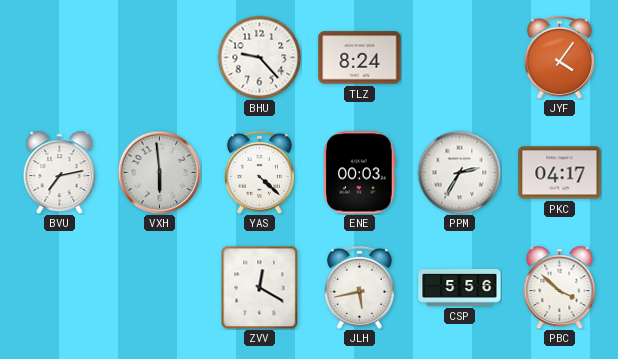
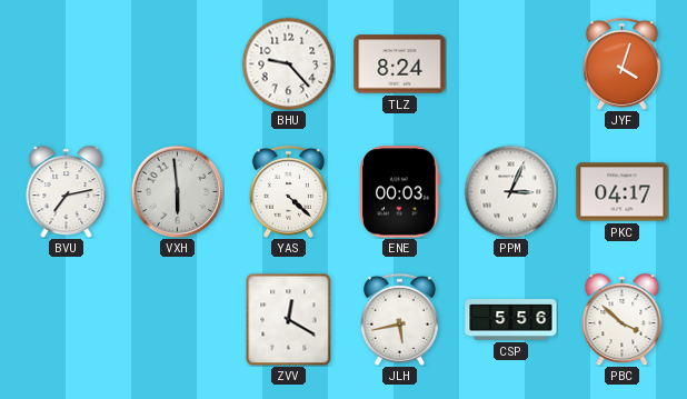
JYF: 4:06 -> 4:03
PPM: 2:35 -> 3:04
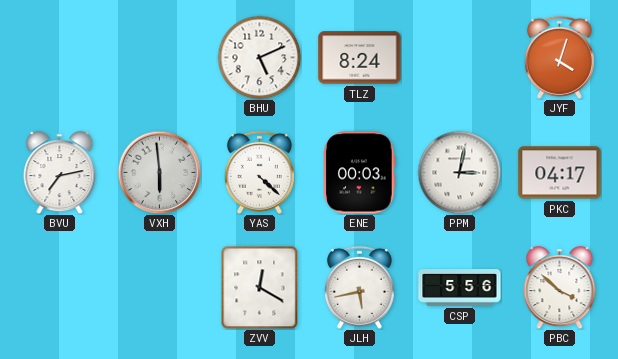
BHU: 9:23 -> 5:11
PPM: 3:04 -> 3:02
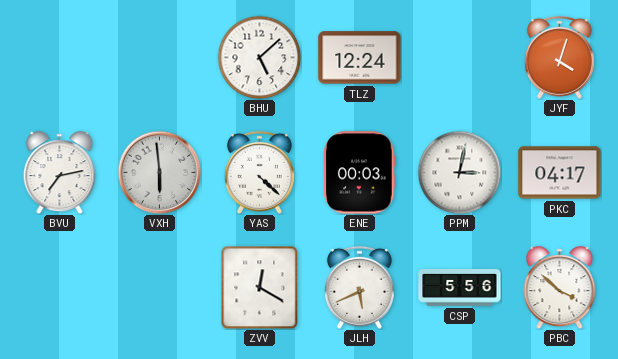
BHU: 5:11 -> 5:08
TLZ: 8:24 -> 12:24
JLH: 5:43 -> 5:41
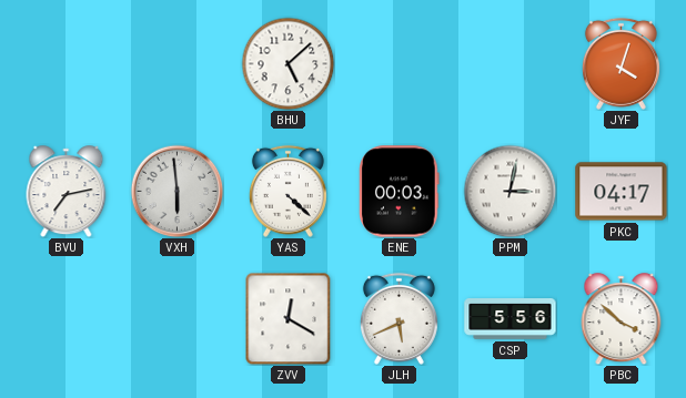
TLZ: 12:24 -> none
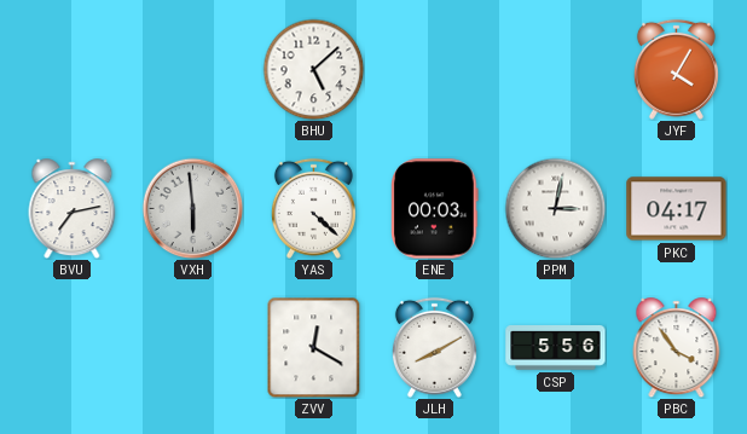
JYF: 4:03 -> 4:05
JLH: 5:41 -> 8:10
PBC: 3:52 -> 3:54
